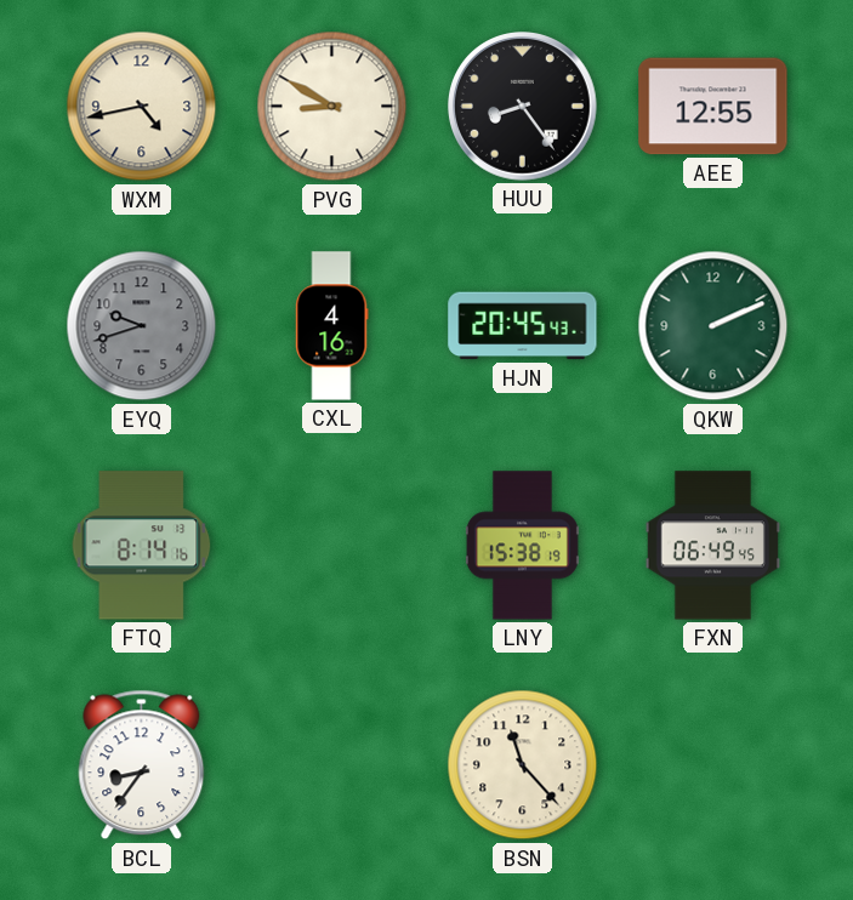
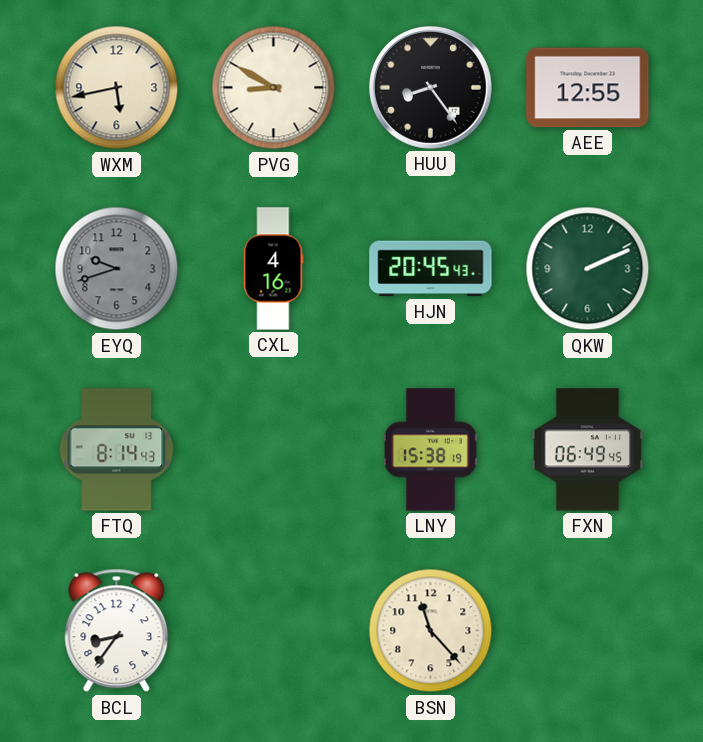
WXM: 4:43 -> 5:43
FTQ: 8:14:16 -> 8:14:43
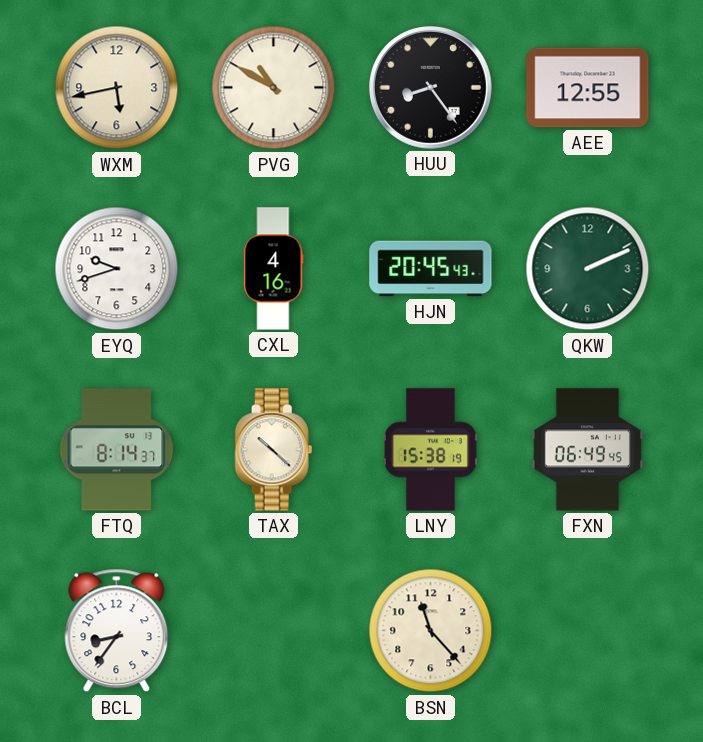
PVG: 8:50 -> 10:50
EYQ dial: grey -> white
FTQ: 8:14:43 -> 8:14:37
TAX: none -> 10:22
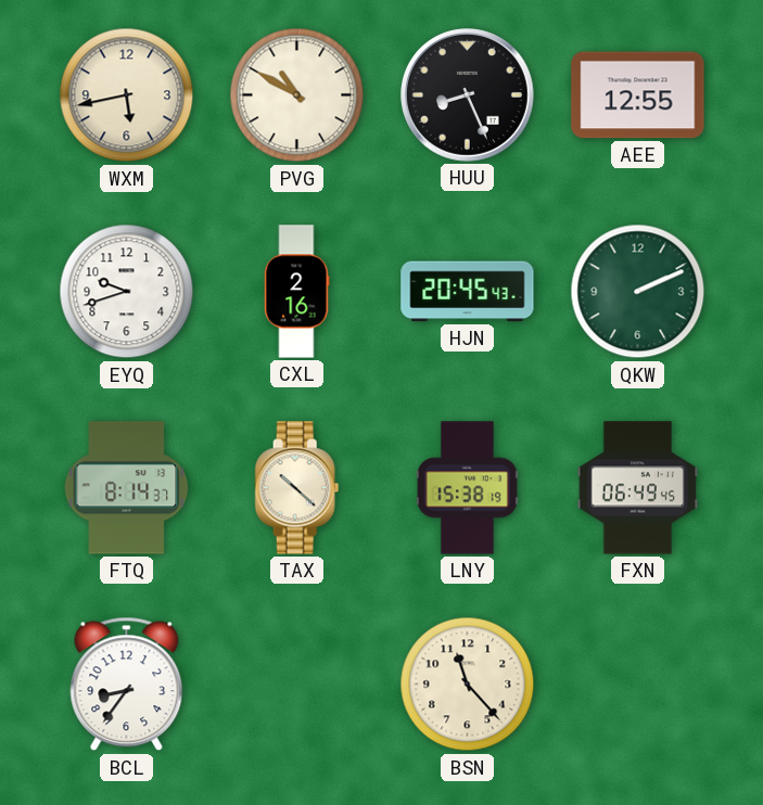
HUU: 8:24 -> 8:26
CXL: 4:16 -> 2:16
